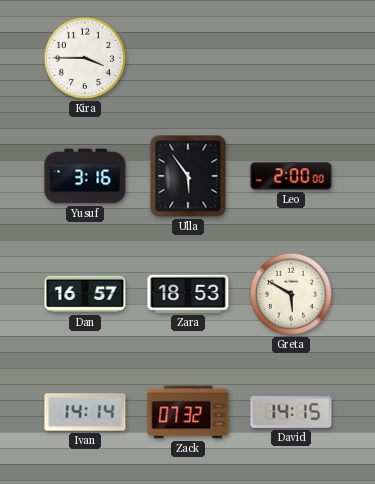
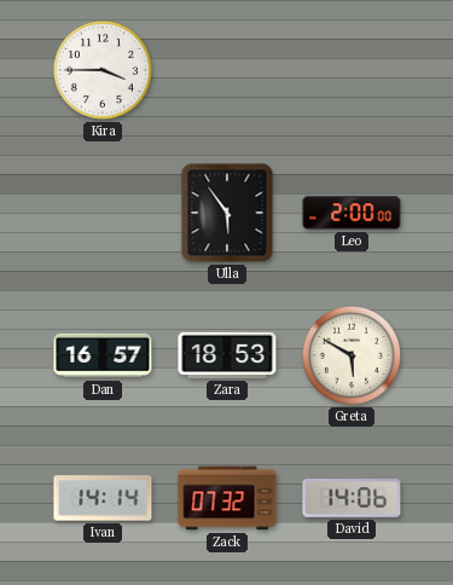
Yusuf: 3:16 -> none
David: 14:15 -> 14:06
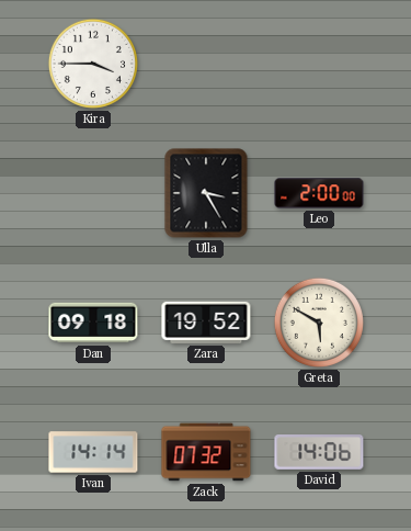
Ulla: 5:54 -> 3:25
Dan: 16:57 -> 09:18
Zara: 18:53 -> 19:52
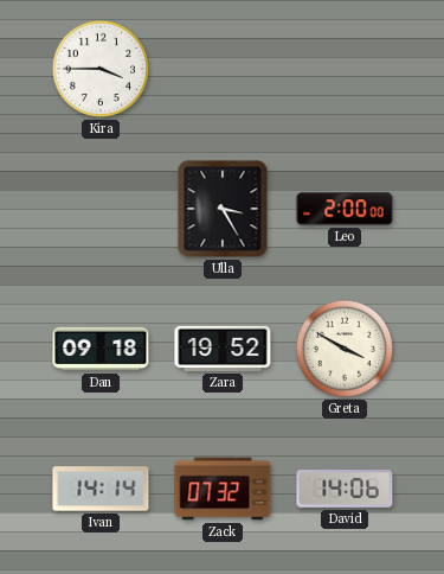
Greta: 5:50 -> 3:50
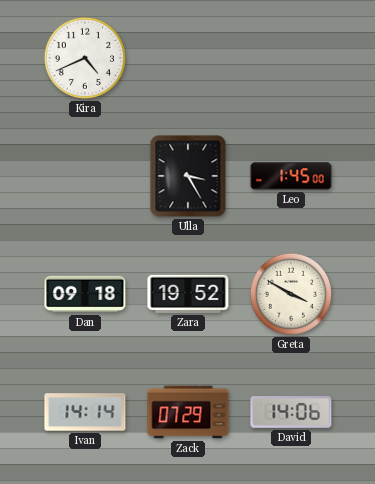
Kira: 3:45 -> 4:41
Leo: 2:00 -> 1:45
Zack: 07:32 -> 07:29
